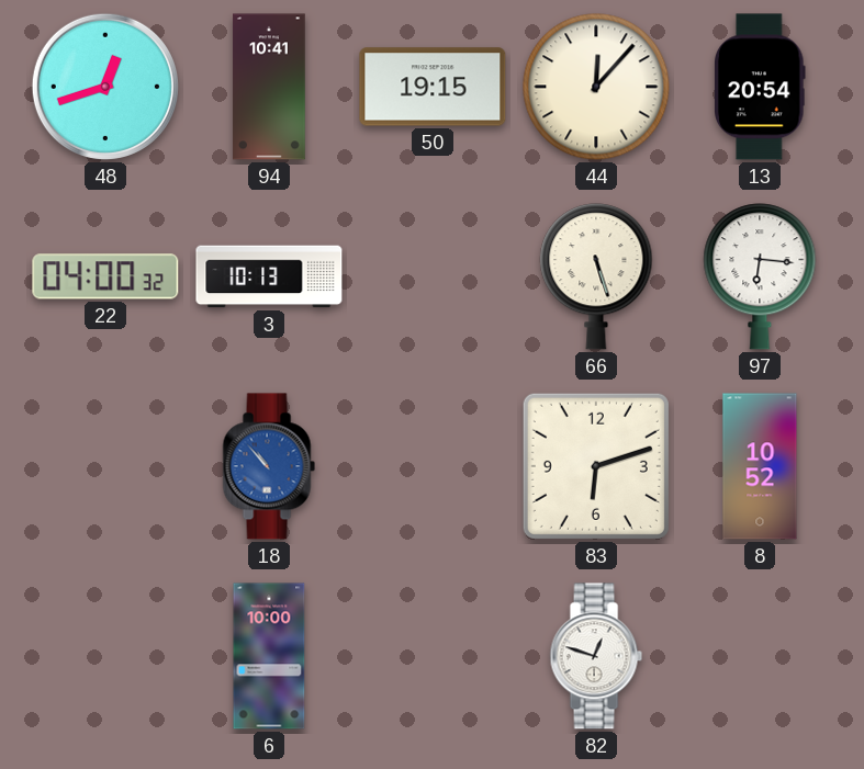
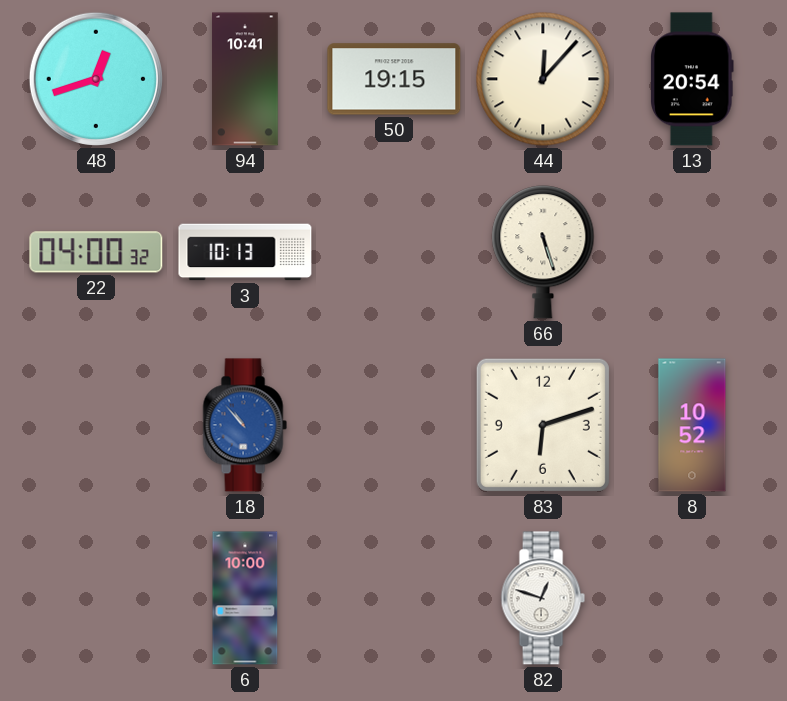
97: 6:16 -> none
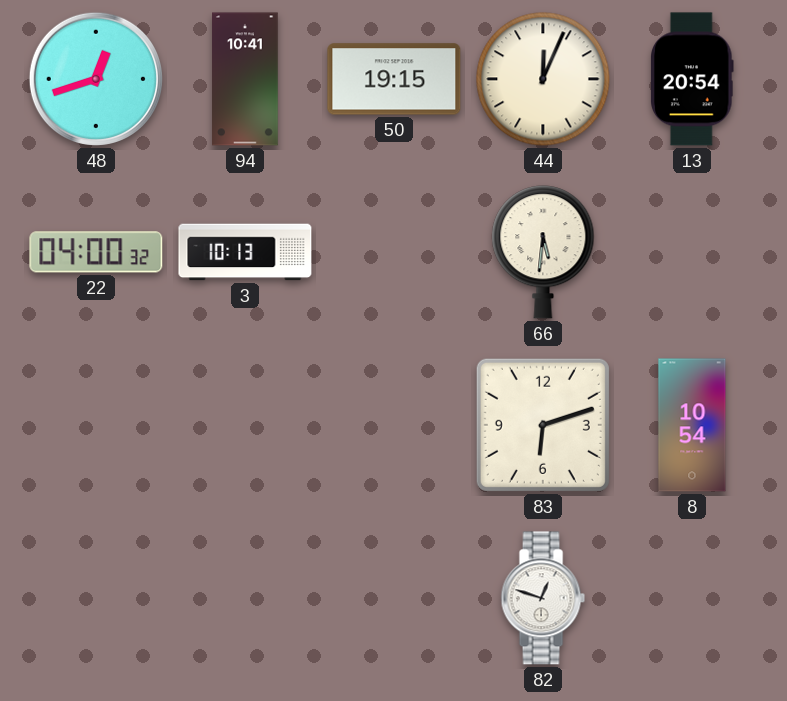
44: 12:07 -> 12:04
66: 5:27 -> 5:31
18: 10:53 -> none
8: 10:52 -> 10:54
6: 10:00 -> none
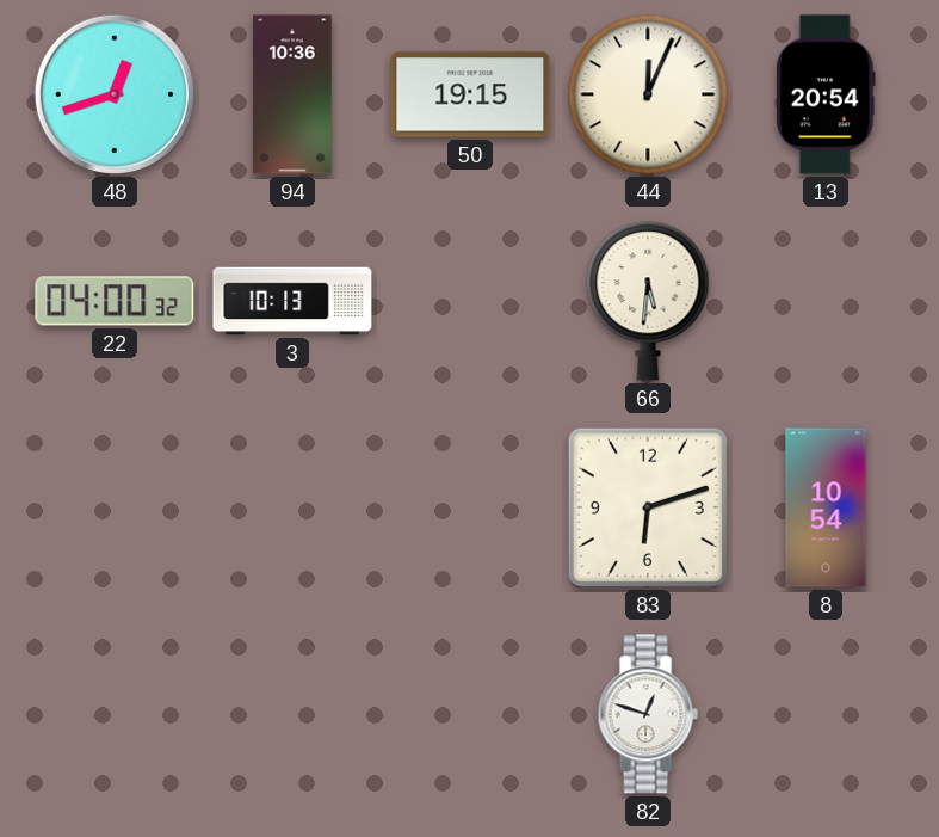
94: 10:41 -> 10:36
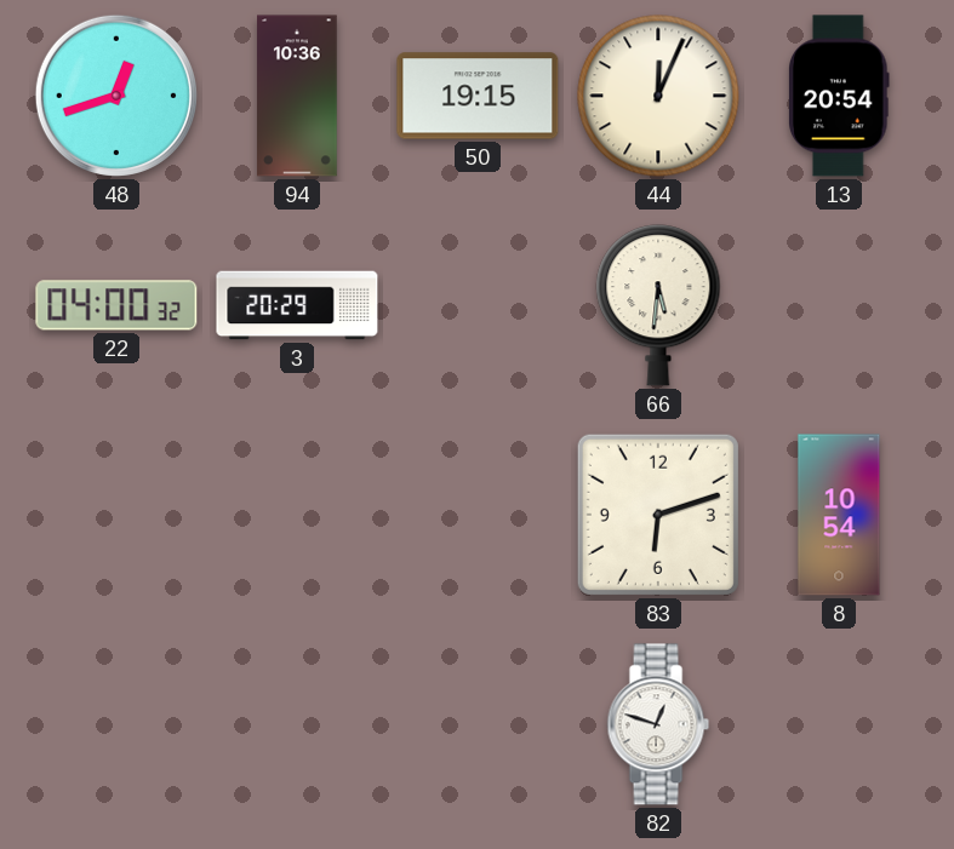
3: 10:13 -> 20:29
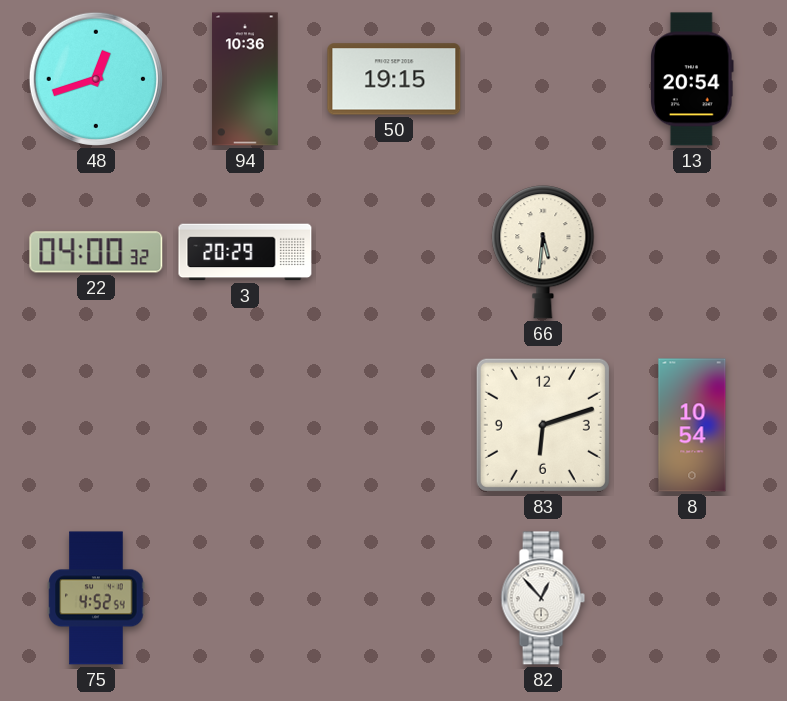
44: 12:04 -> none
75: none -> 4:52
82: 12:48 -> 12:53
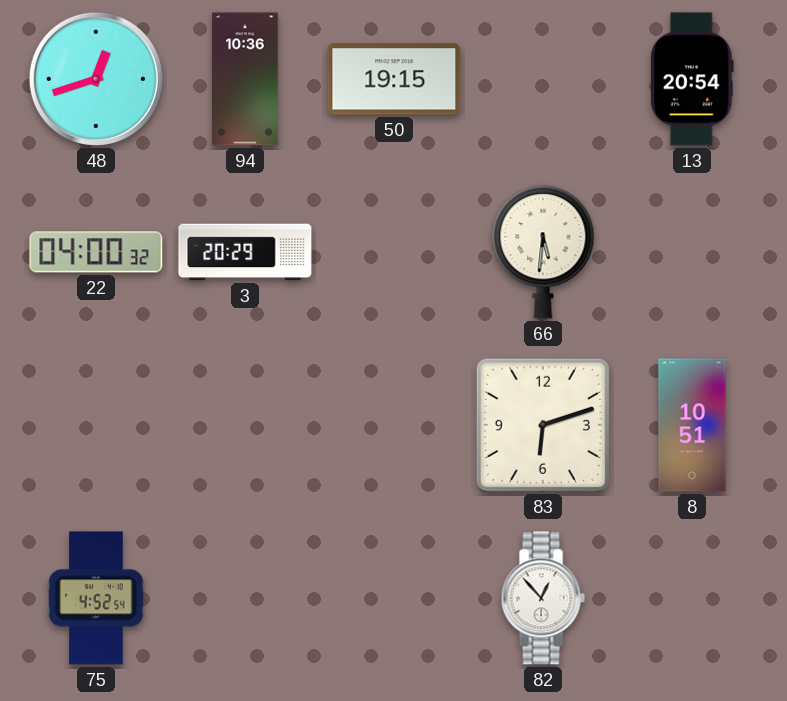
8: 10:54 -> 10:51
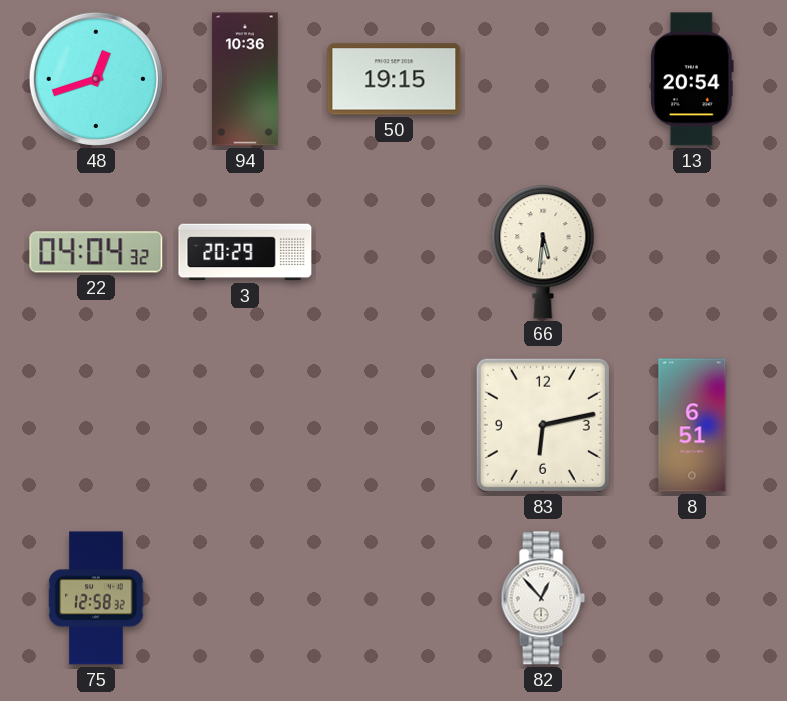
22: 04:00 -> 04:04
83: 6:12 -> 6:13
8: 10:51 -> 6:51
75: 4:52 -> 12:58
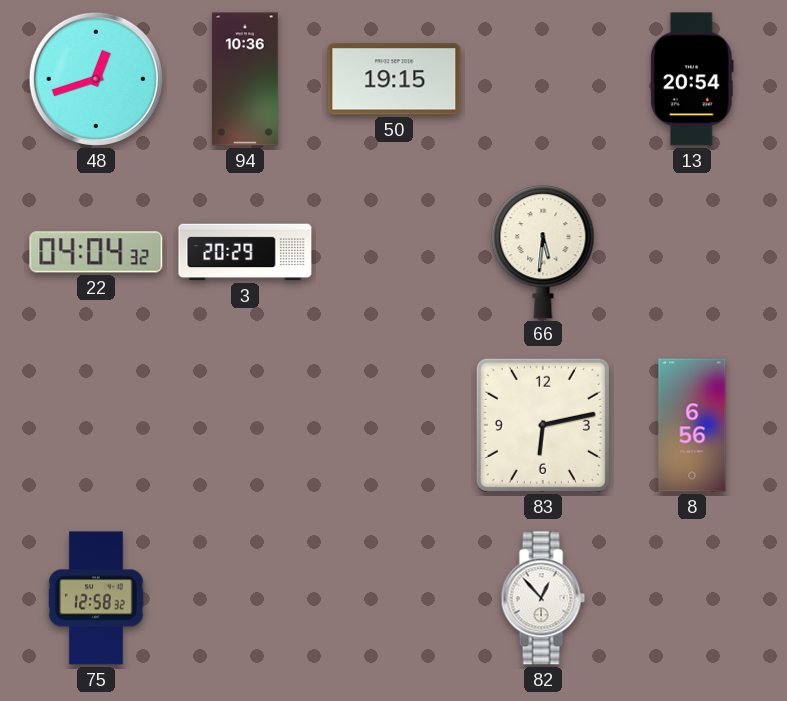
8: 6:51 -> 6:56
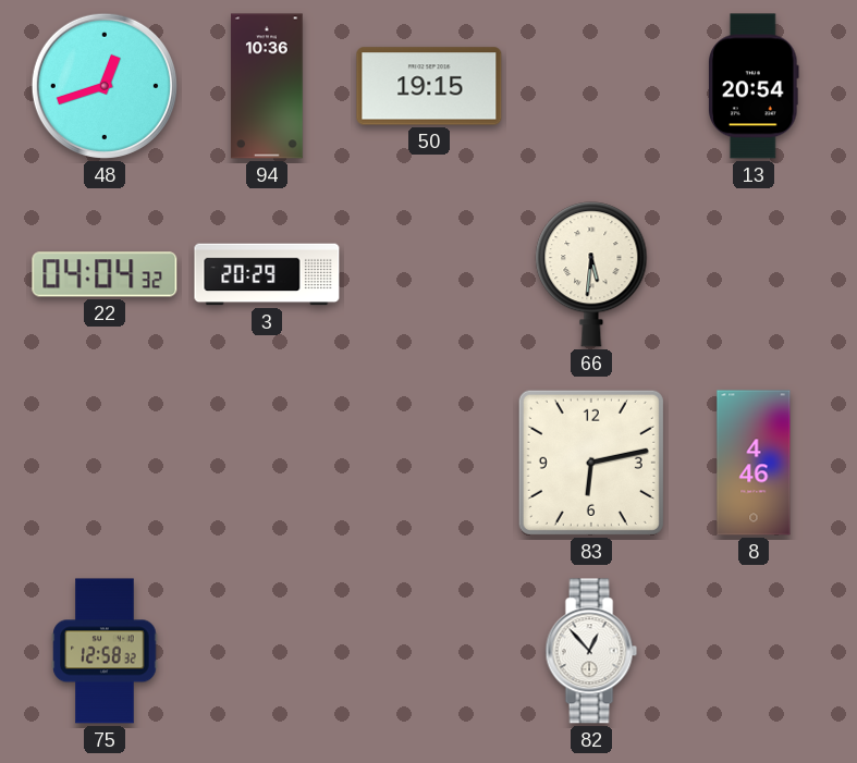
8: 6:56 -> 4:46
